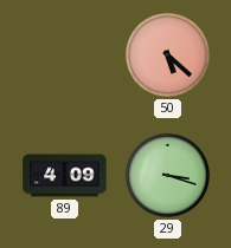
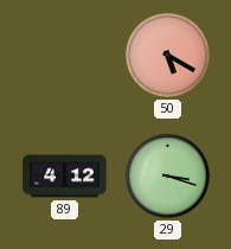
50: 5:22 -> 5:20
89: 4:09 -> 4:12
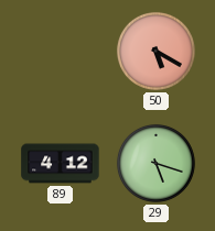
29: 3:18 -> 5:18
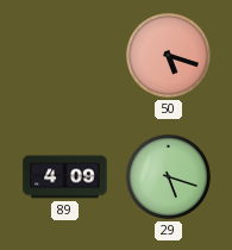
50: 5:20 -> 5:18
89: 4:12 -> 4:09
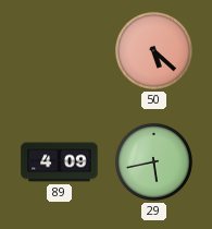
50: 5:18 -> 5:22
29: 5:18 -> 5:43
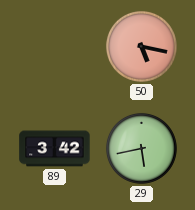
50: 5:22 -> 5:17
89: 4:09 -> 3:42
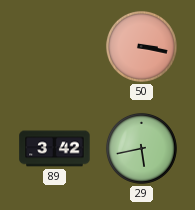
50: 5:17 -> 3:17
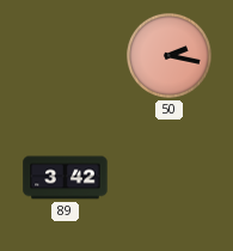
50: 3:17 -> 2:17
29: 5:43 -> none
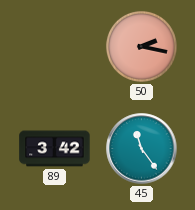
45: none -> 11:24
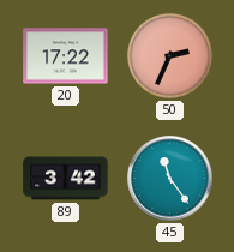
20: none -> 17:22
50: 2:17 -> 2:34
